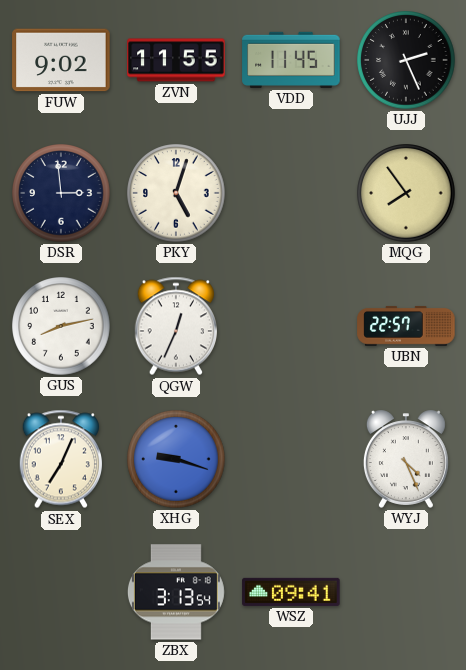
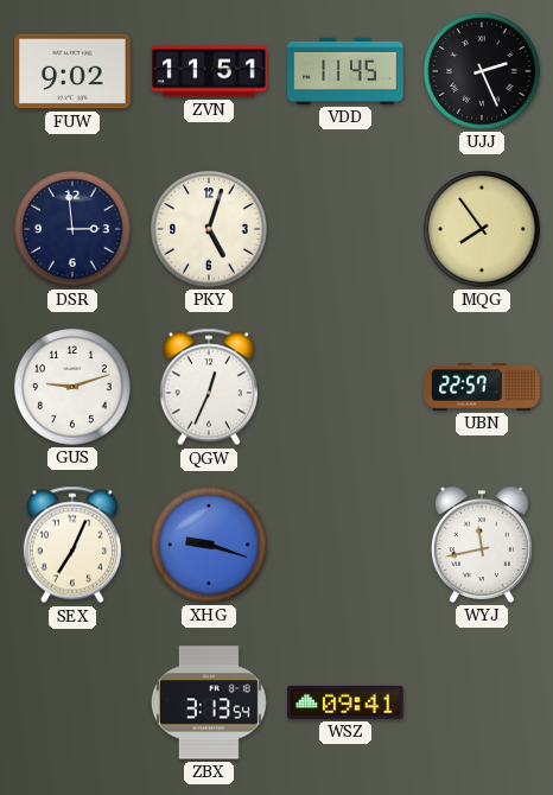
ZVN: 11:55 -> 11:51
GUS: 8:13 -> 9:12
WYJ: 4:26 -> 11:43
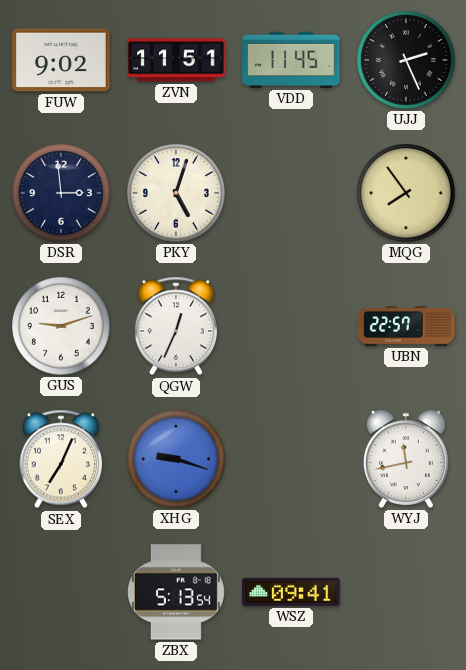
ZBX: 3:13 -> 5:13
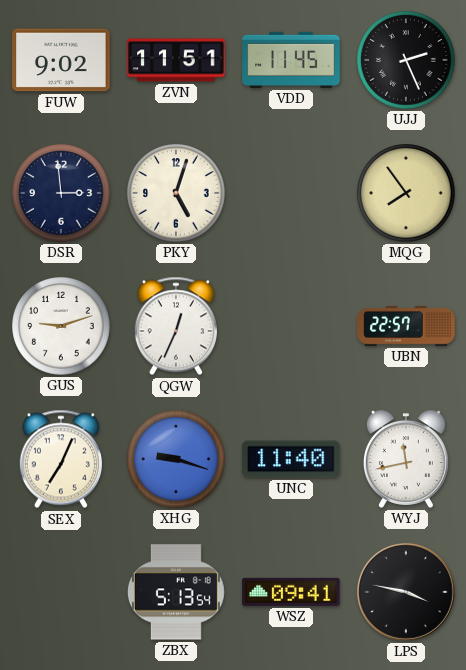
UNC: none -> 11:40
LPS: none -> 3:47
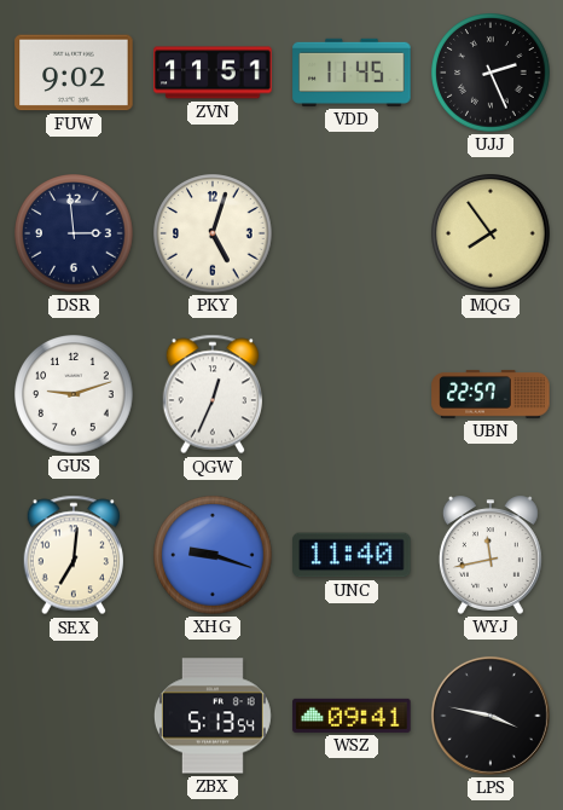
SEX: 7:04 -> 7:01
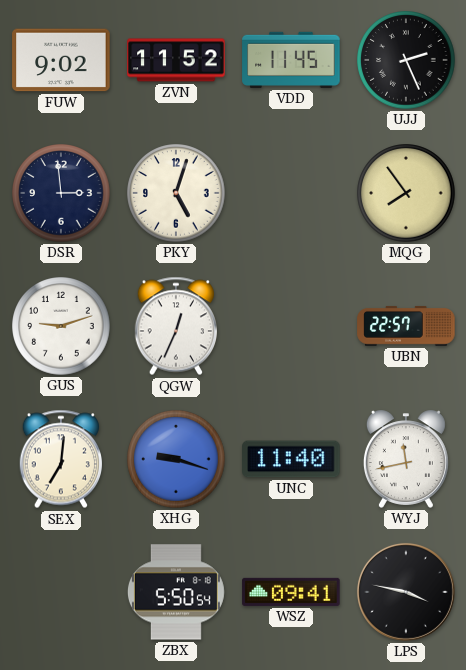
ZVN: 11:51 -> 11:52
ZBX: 5:13 -> 5:50
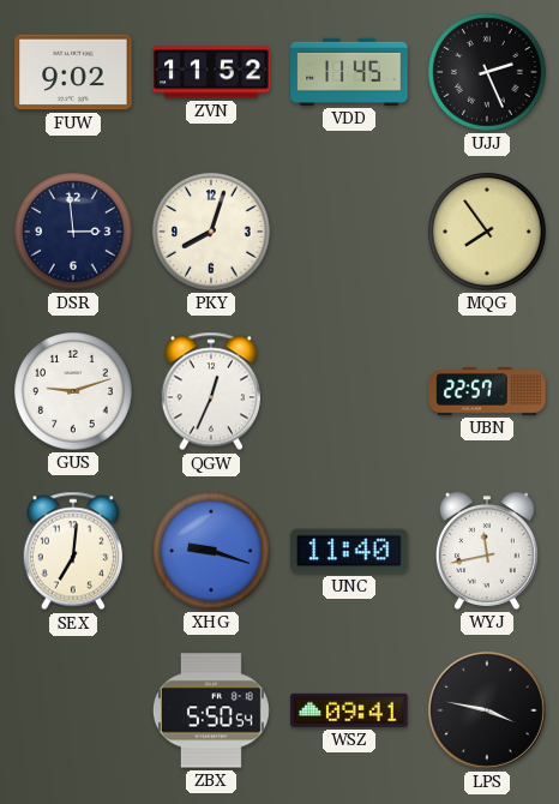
PKY: 5:03 -> 8:03
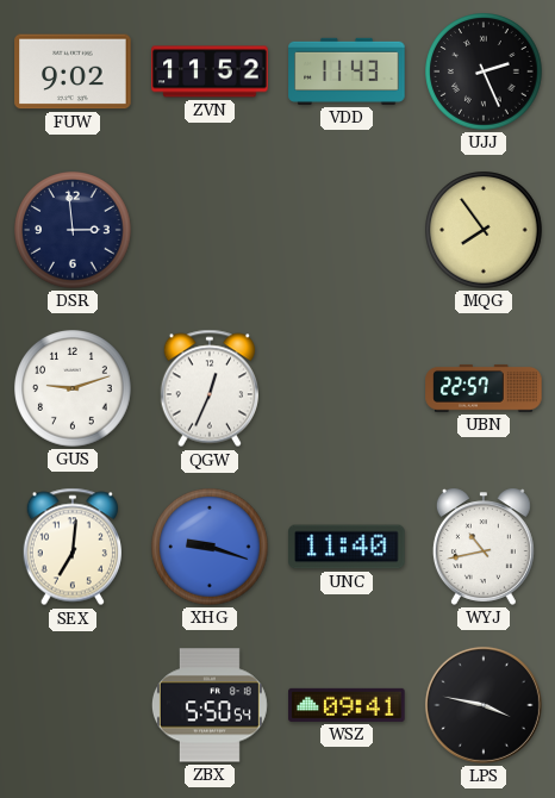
VDD: 11:45 -> 11:43
PKY: 8:03 -> none
WYJ: 11:43 -> 10:43
